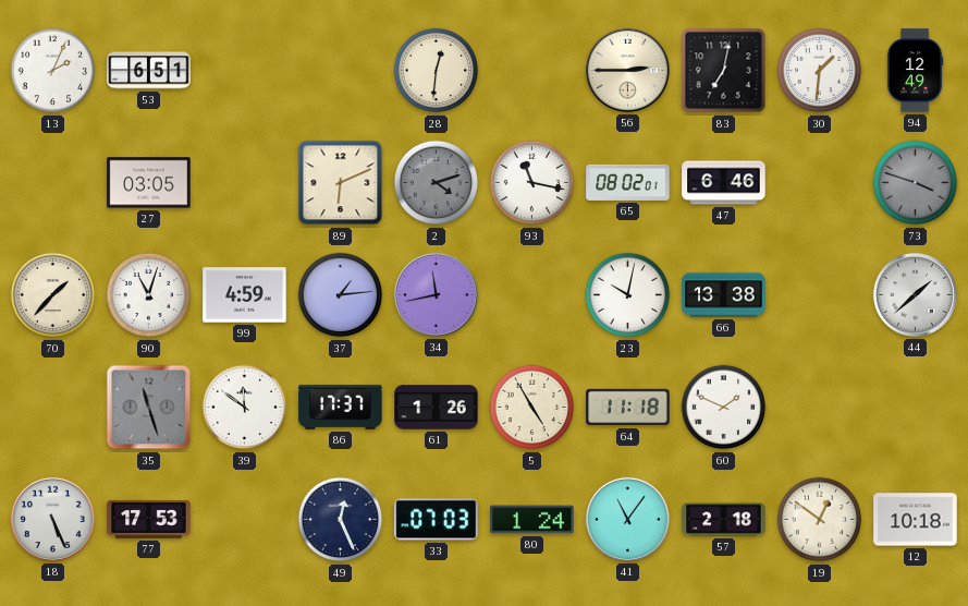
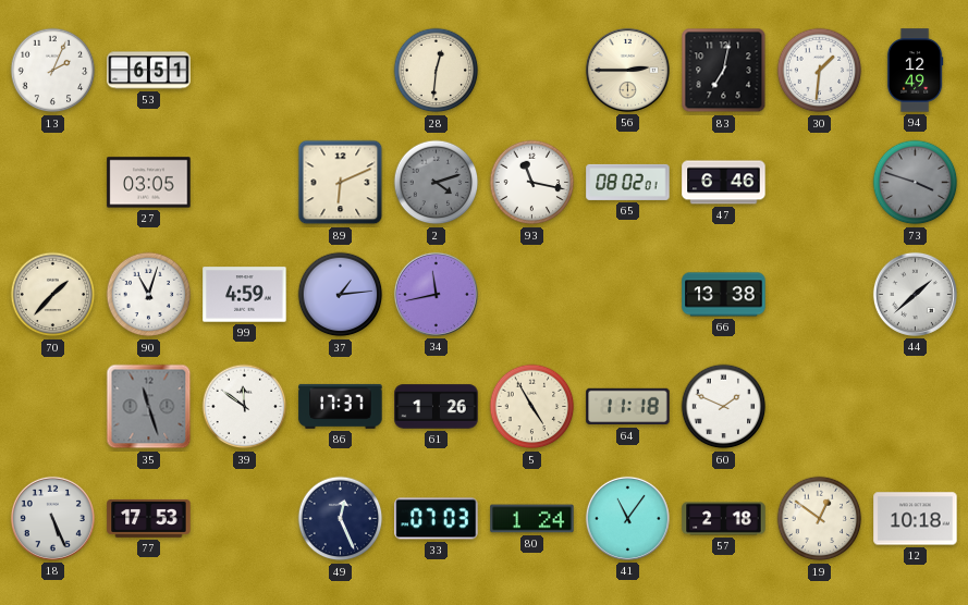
23: 10:02 -> none
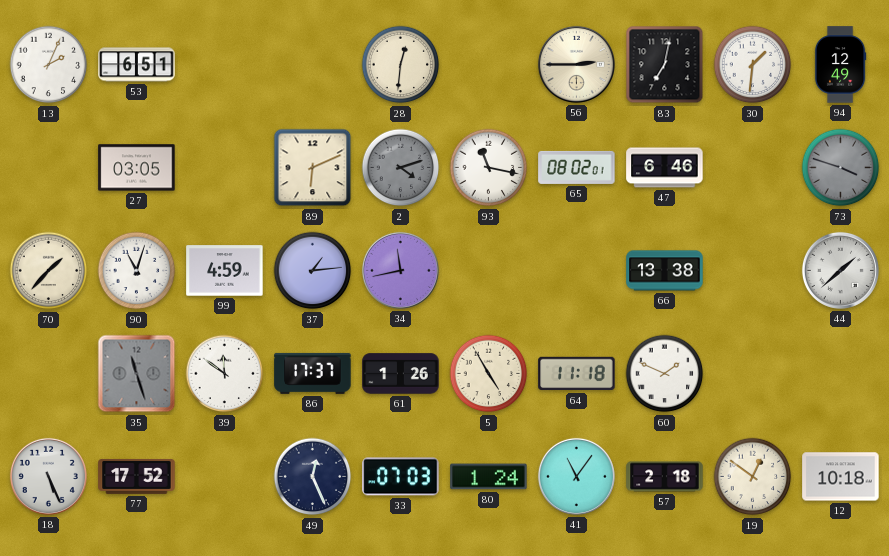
77: 17:53 -> 17:52
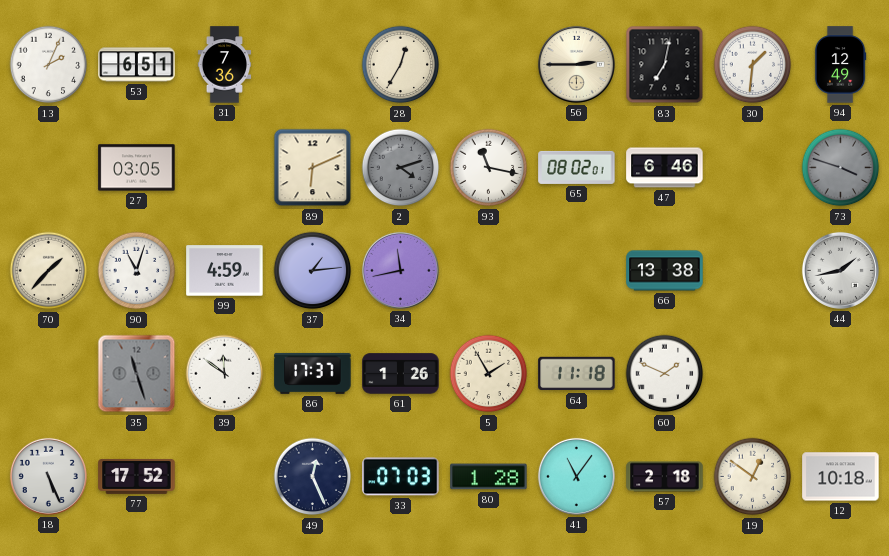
31: none -> 7:36
28: 12:31 -> 12:35
44: 1:38 -> 1:43
5: 4:55 -> 1:55
80: 1:24 -> 1:28
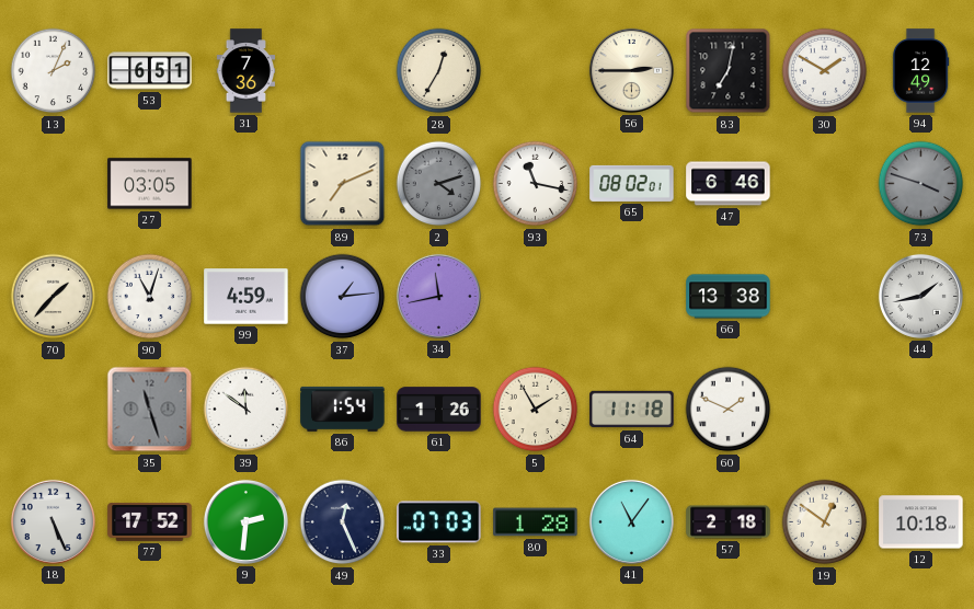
30: 1:31 -> 1:50
89: 6:11 -> 7:11
86: 17:37 -> 1:54
9: none -> 2:31
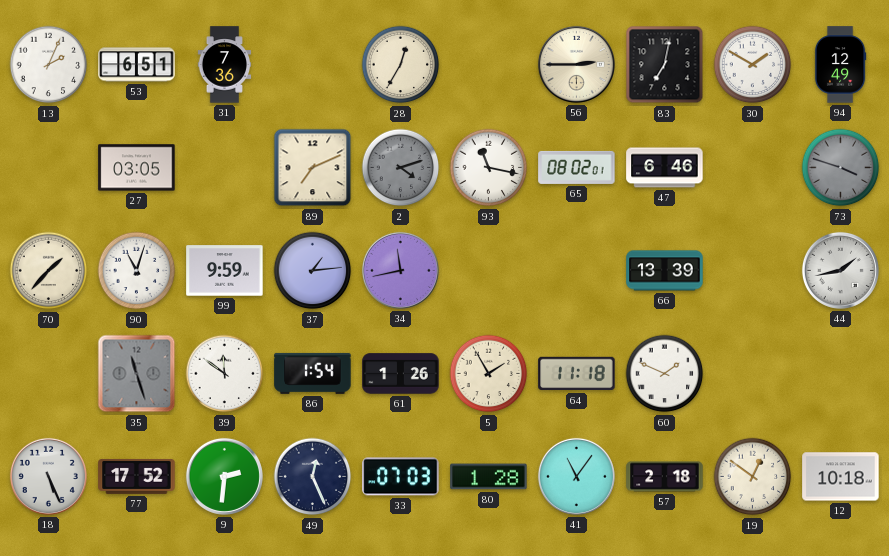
99: 4:59 -> 9:59
66: 13:38 -> 13:39
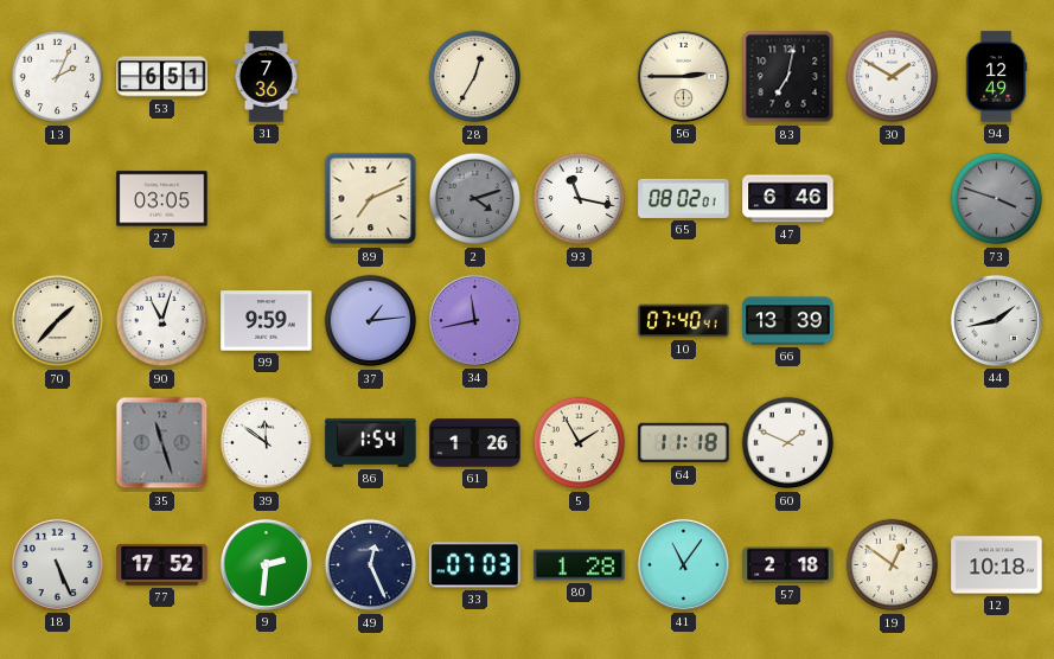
10: none -> 07:40
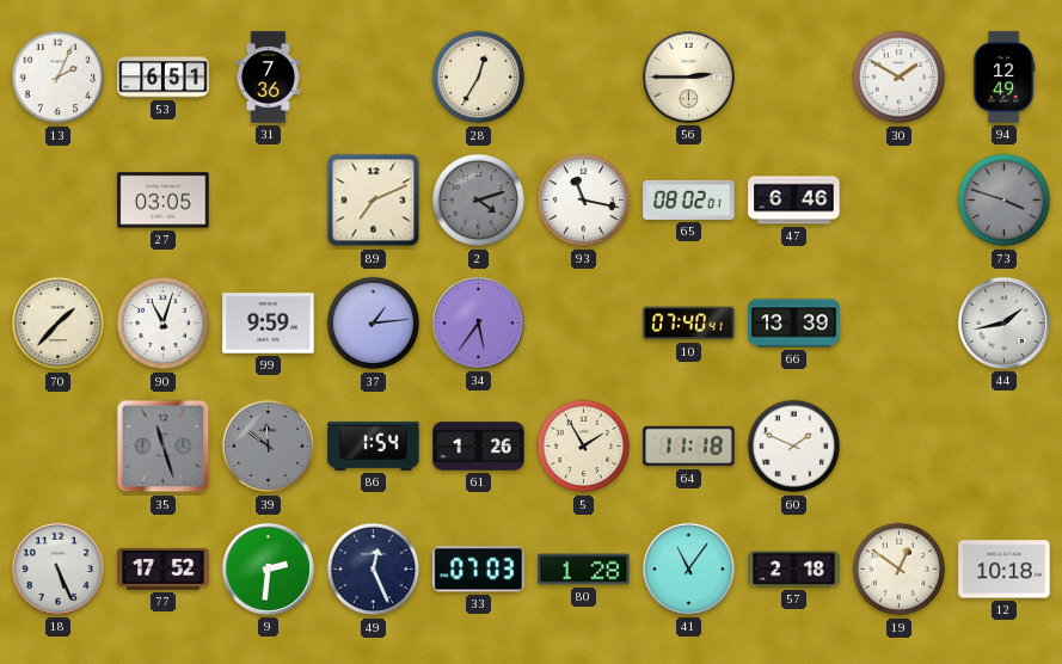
83: 7:02 -> none
34: 11:43 -> 5:36
39 dial: white -> grey
